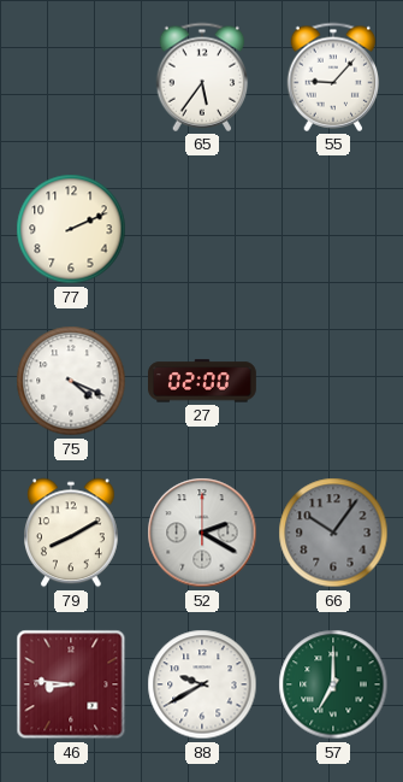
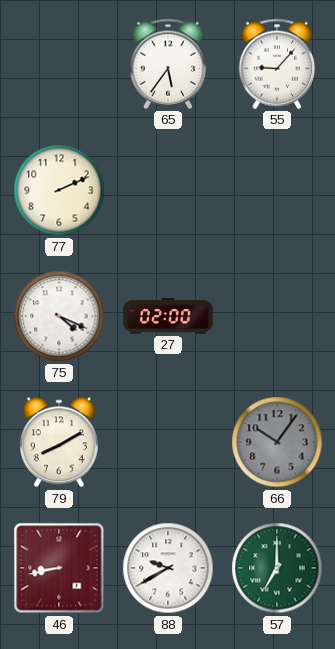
52: 2:20 -> none
46: 8:46 -> 8:43
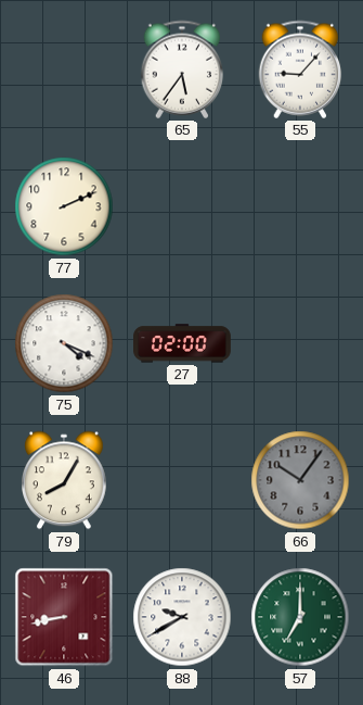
79: 8:10 -> 8:05
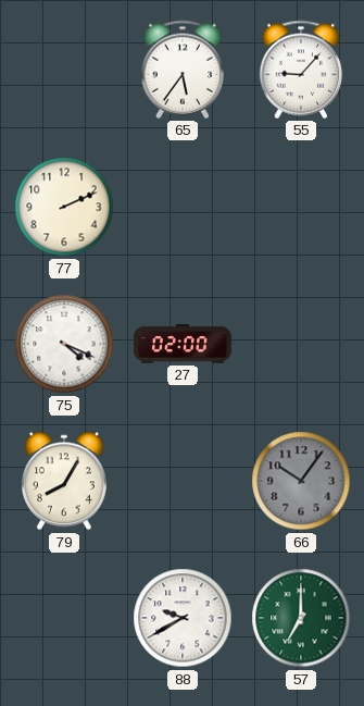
46: 8:43 -> none
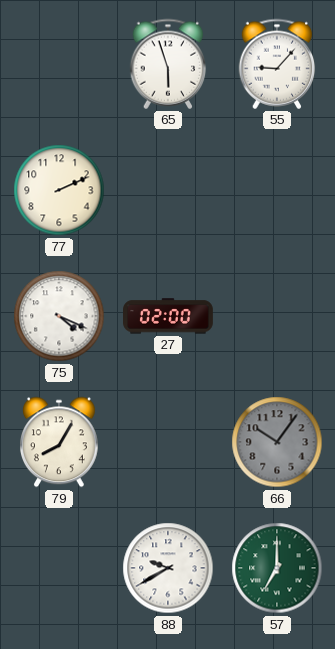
65: 5:36 -> 5:57
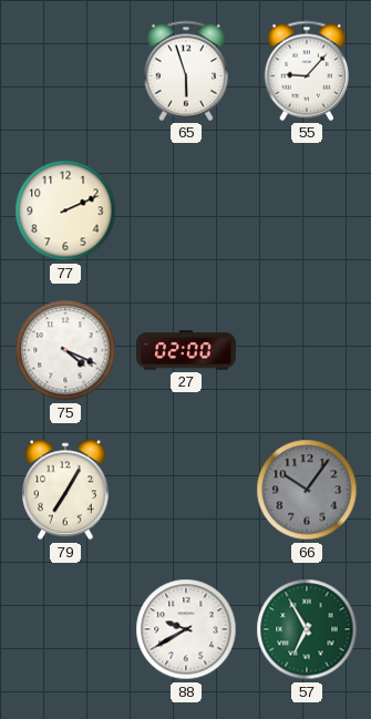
79: 8:05 -> 7:05
57: 7:00 -> 6:55
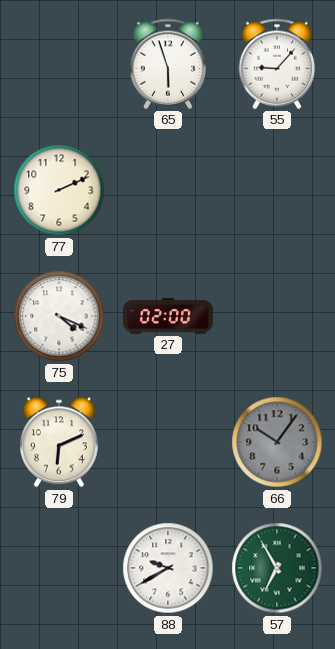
79: 7:05 -> 6:11
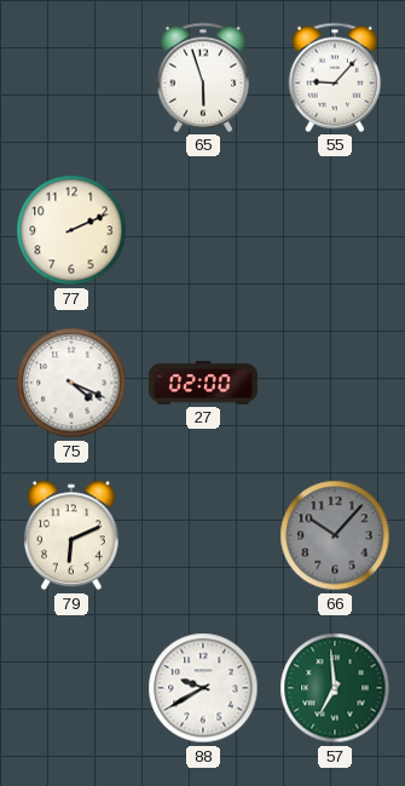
66: 10:06 -> 10:07
57: 6:55 -> 6:59
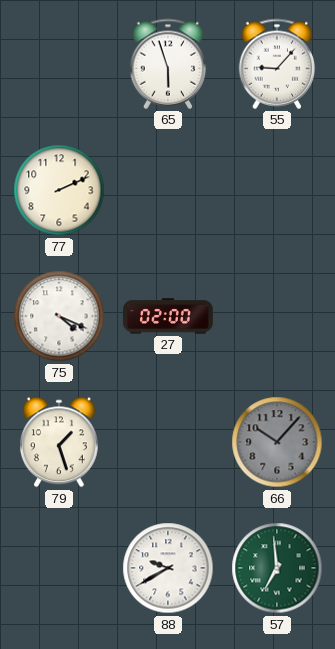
79: 6:11 -> 1:27
